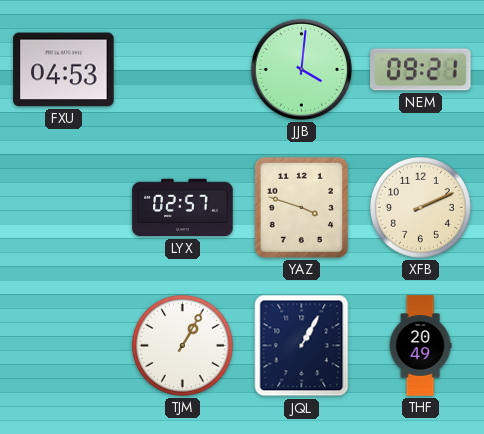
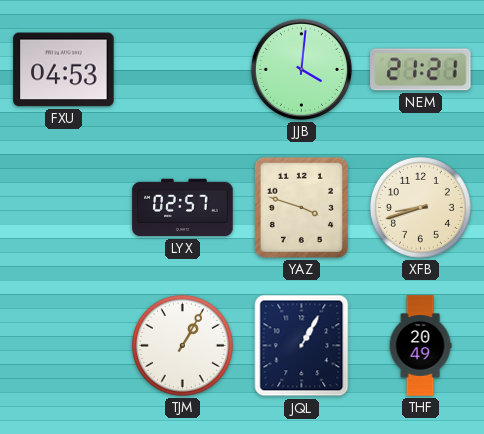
NEM: 09:21 -> 21:21
XFB: 2:11 -> 8:42
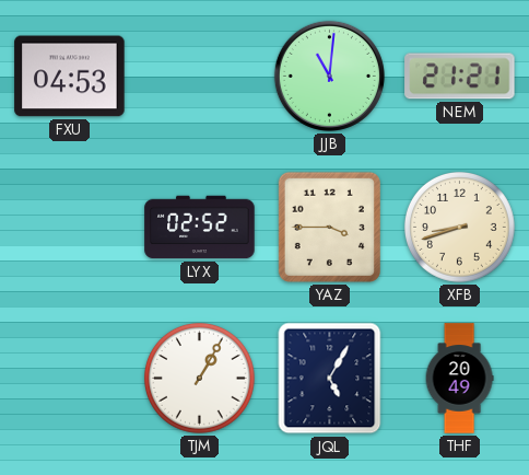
JJB: 4:01 -> 11:01
LYX: 02:57 -> 02:52
YAZ: 3:48 -> 3:45
JQL: 1:05 -> 5:05
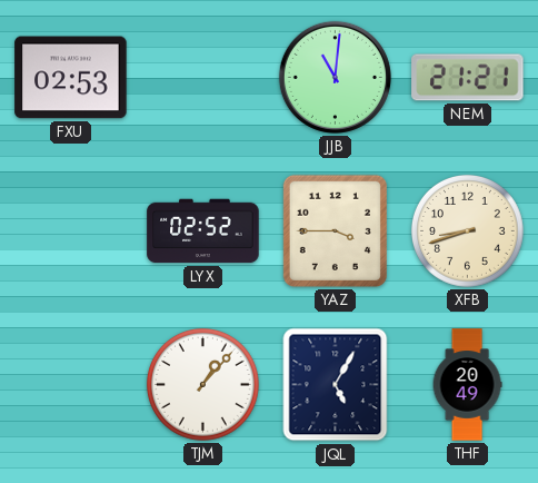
FXU: 04:53 -> 02:53
TJM: 1:05 -> 1:07
